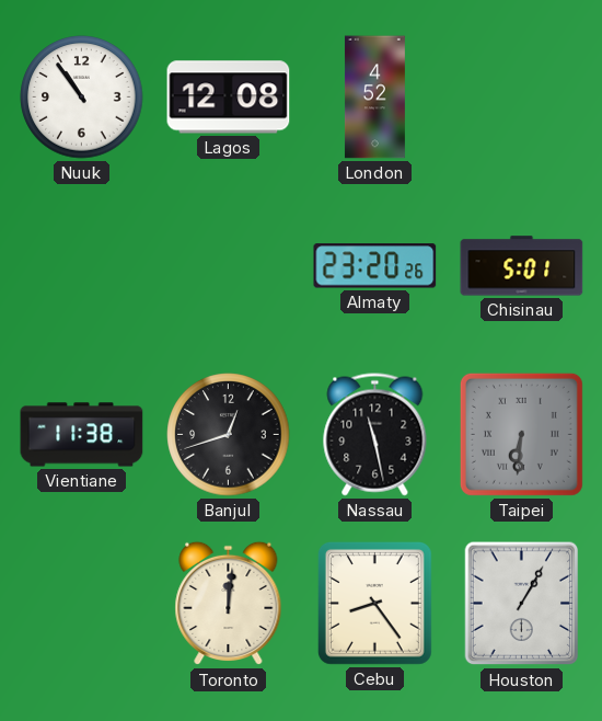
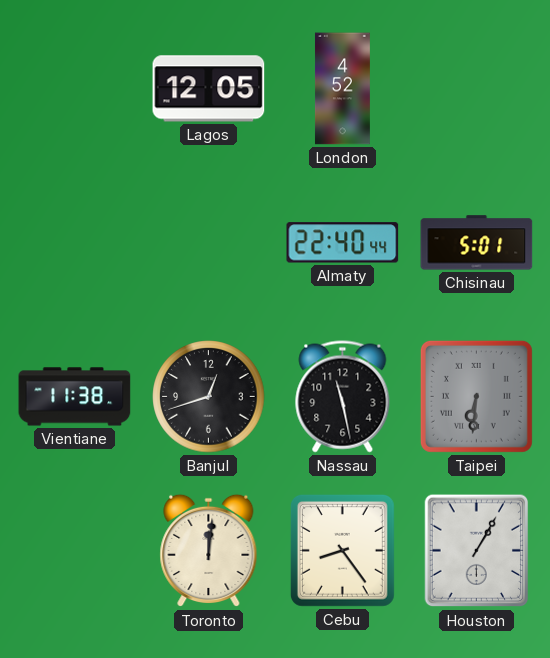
Nuuk: 10:54 -> none
Lagos: 12:08 -> 12:05
Almaty: 23:20 -> 22:40
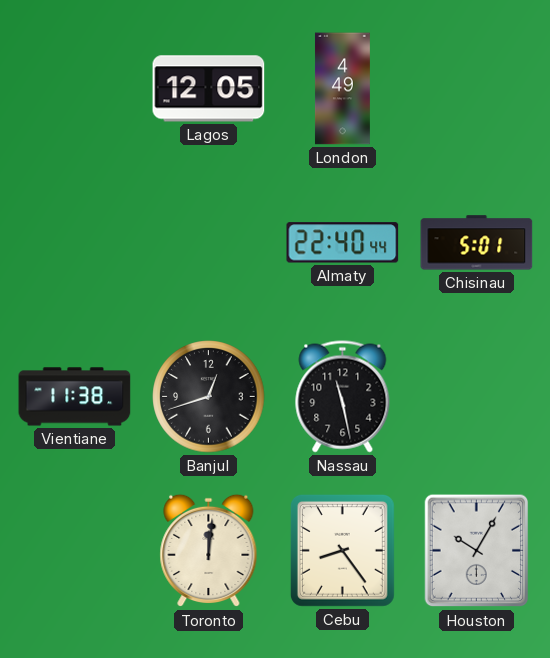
London: 4:52 -> 4:49
Taipei: 6:31 -> none
Houston: 1:05 -> 10:05
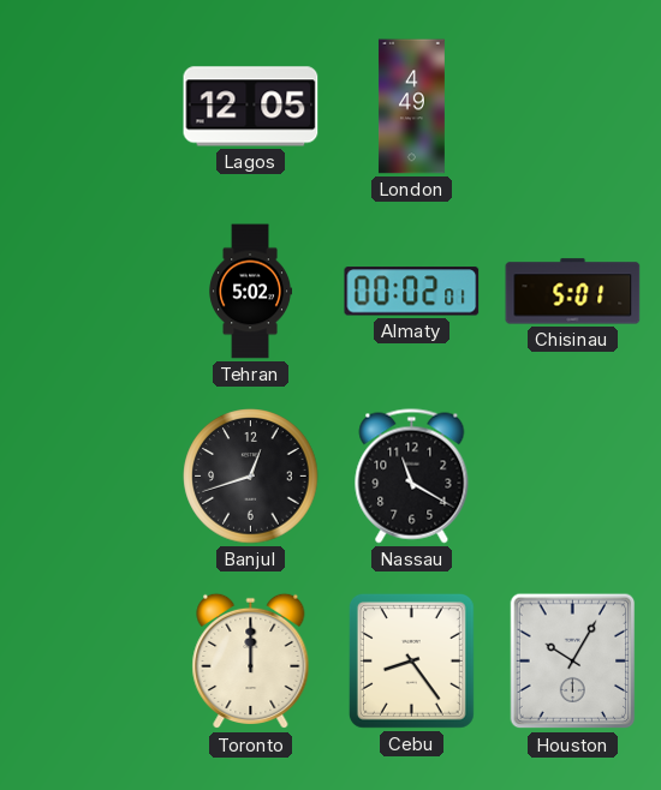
Tehran: none -> 5:02
Almaty: 22:40 -> 00:02
Vientiane: 11:38 -> none
Nassau: 11:28 -> 11:20
Toronto: 12:01 -> 12:00
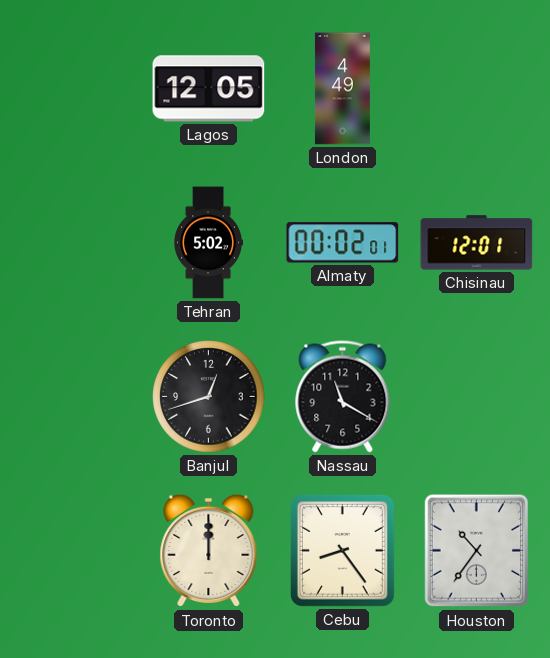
Chisinau: 5:01 -> 12:01
Houston: 10:05 -> 10:36
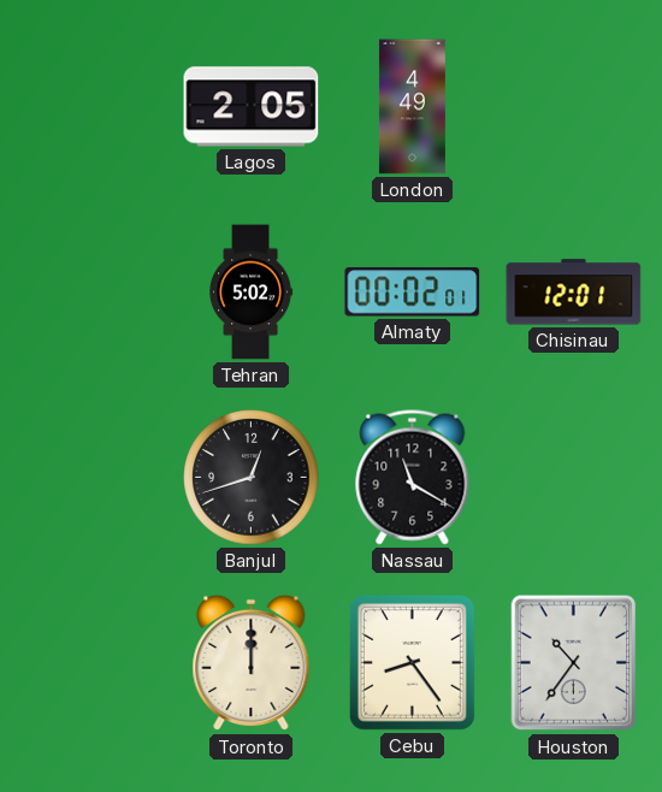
Lagos: 12:05 -> 2:05
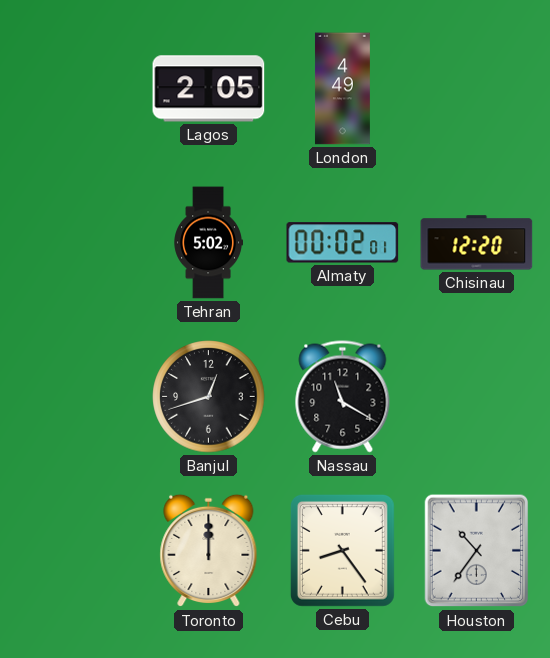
Chisinau: 12:01 -> 12:20
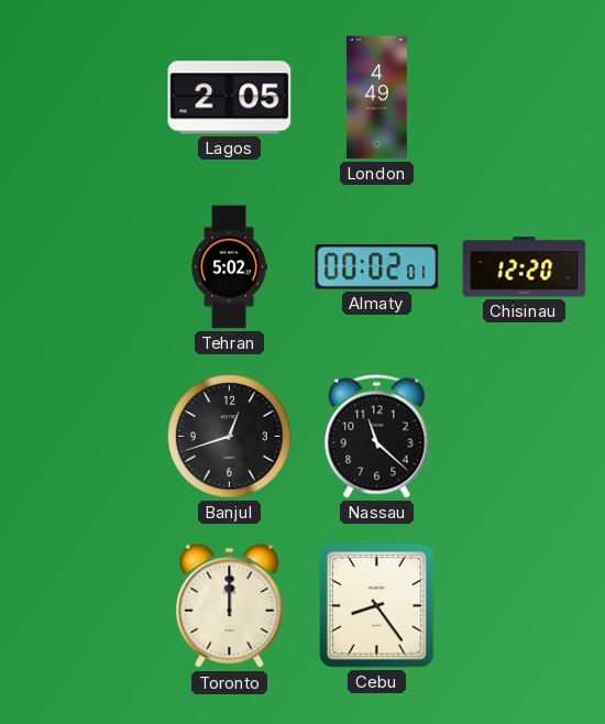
Nassau: 11:20 -> 11:22
Houston: 10:36 -> none
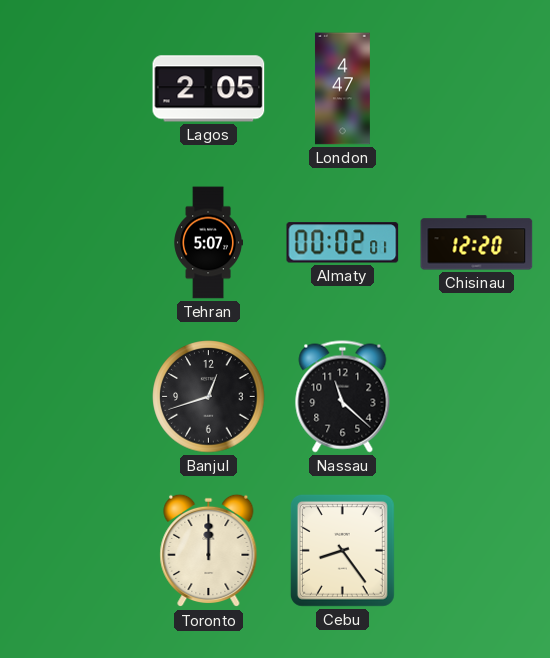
London: 4:49 -> 4:47
Tehran: 5:02 -> 5:07
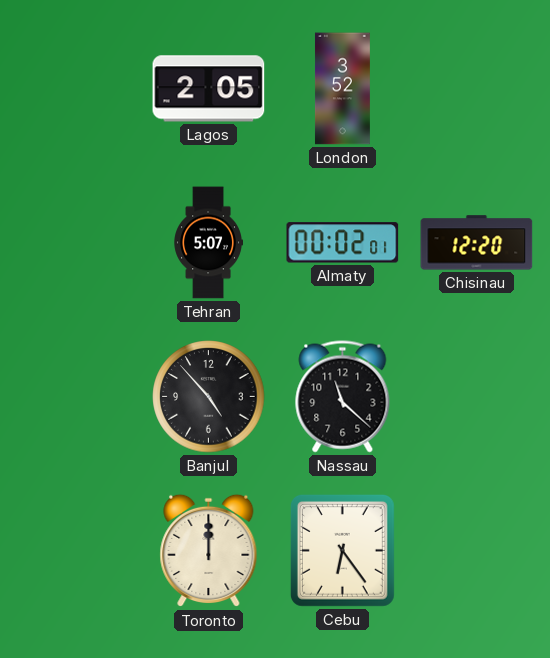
London: 4:47 -> 3:52
Banjul: 12:42 -> 4:53
Cebu: 8:24 -> 6:24
